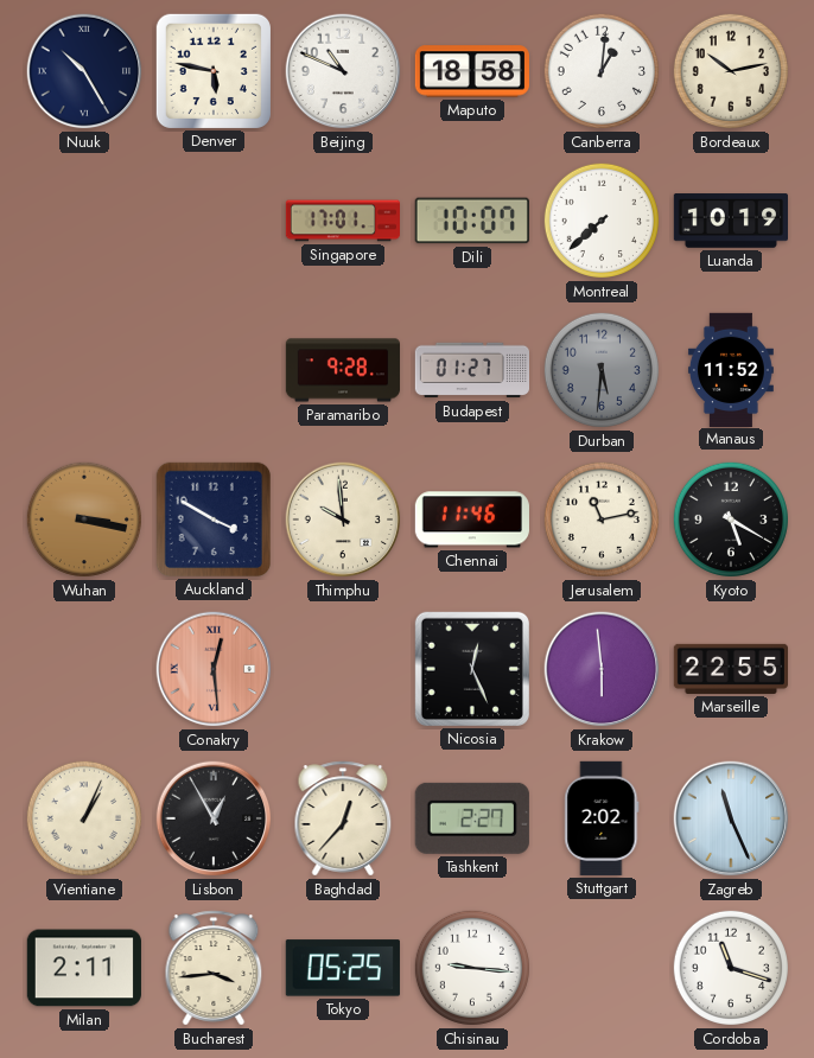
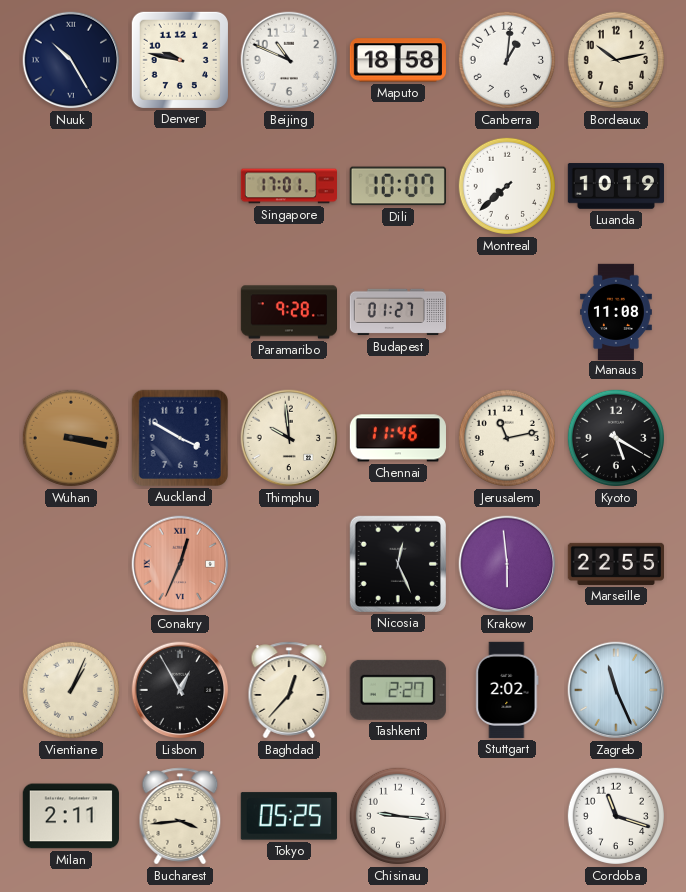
Denver: 5:47 -> 9:47
Durban: 5:31 -> none
Manaus: 11:52 -> 11:08
Conakry: 12:29 -> 12:34
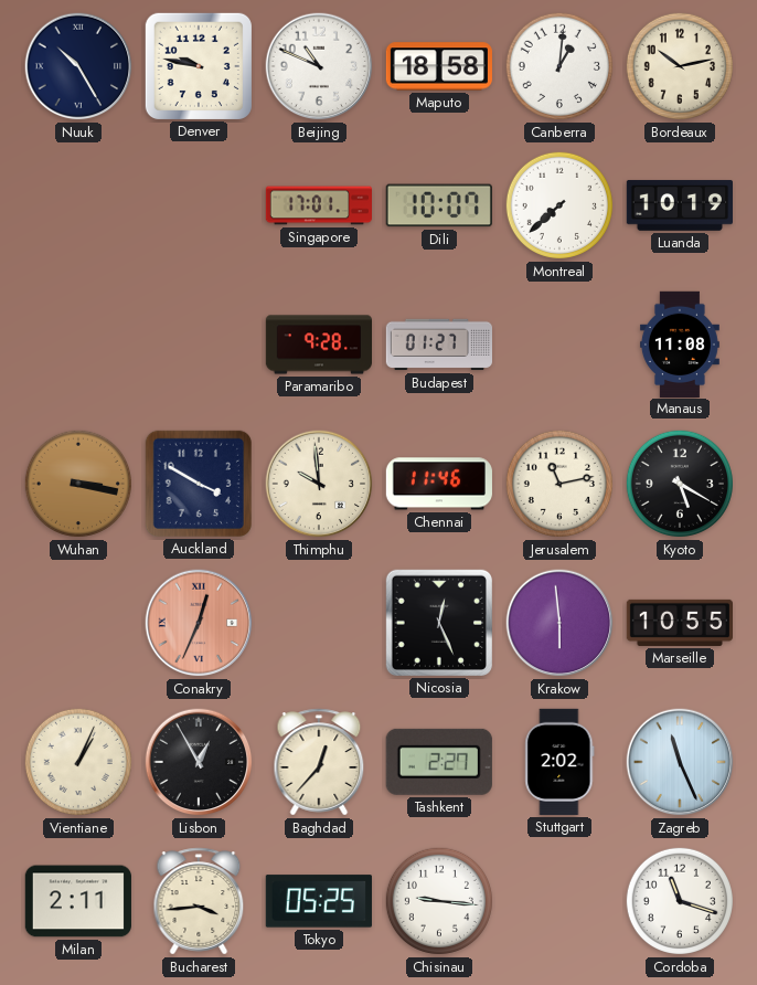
Marseille: 22:55 -> 10:55
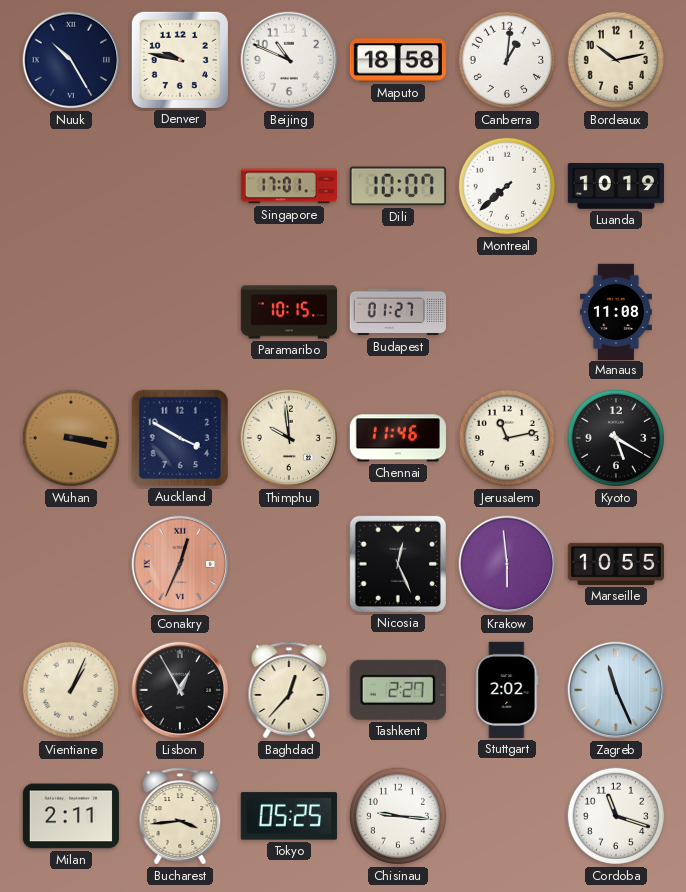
Paramaribo: 9:28 -> 10:15
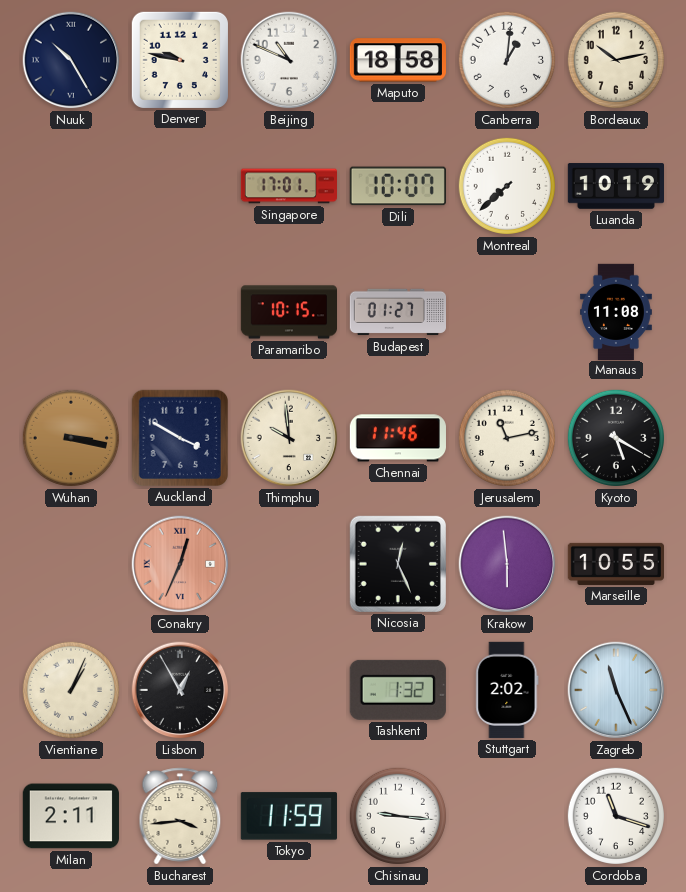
Baghdad: 12:37 -> none
Tashkent: 2:27 -> 1:32
Tokyo: 05:25 -> 11:59
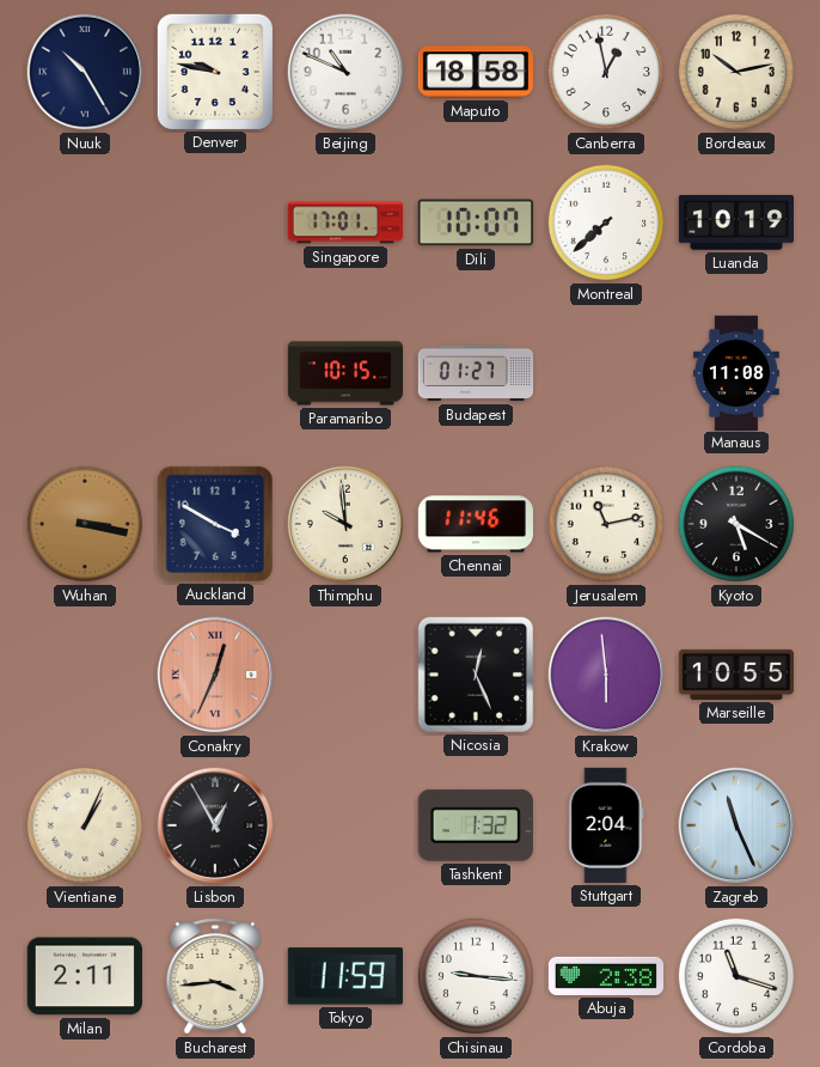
Canberra: 1:01 -> 12:58
Stuttgart: 2:02 -> 2:04
Abuja: none -> 2:38
